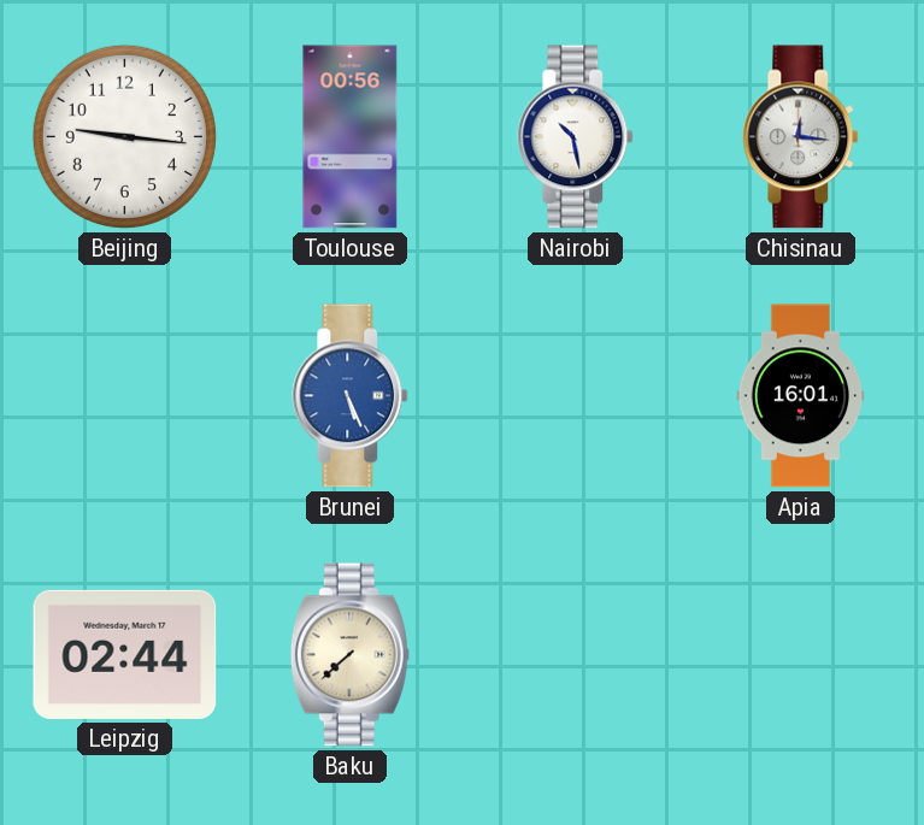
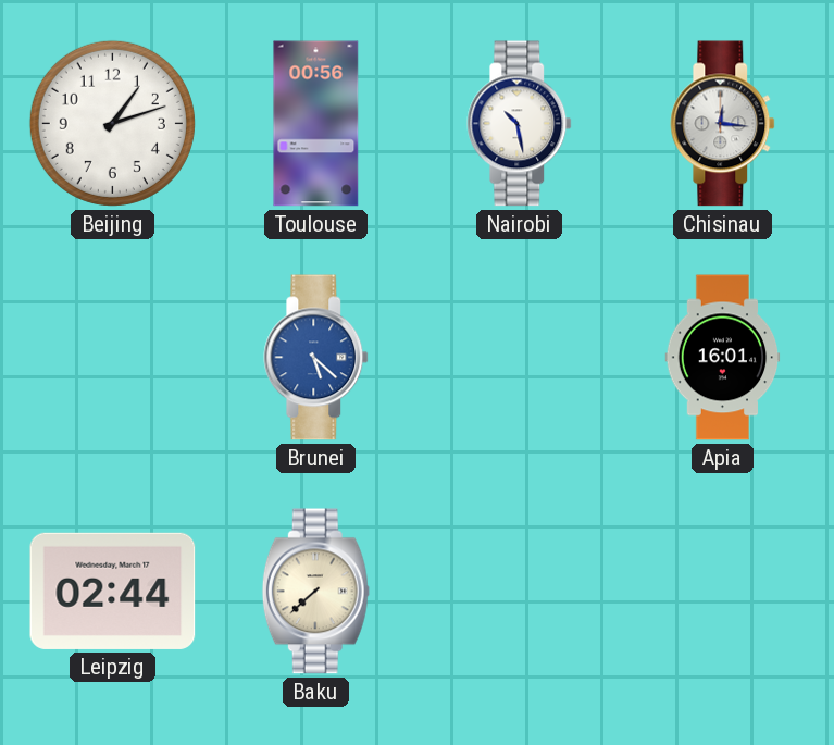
Beijing: 9:16 -> 1:12
Brunei: 5:26 -> 5:22
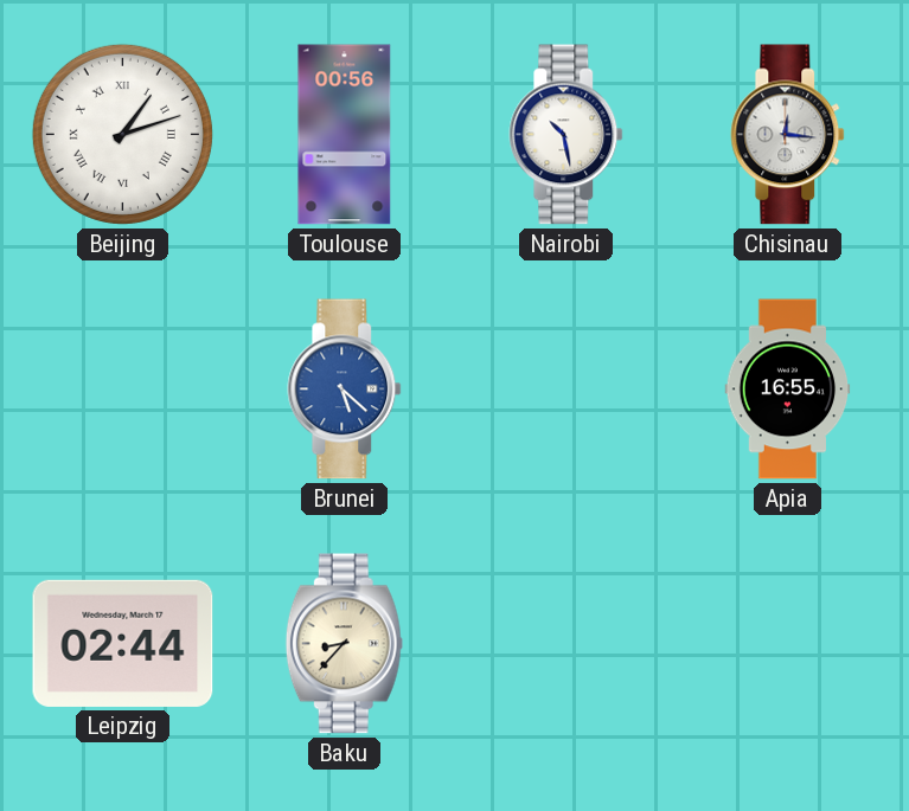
Beijing numerals: Arabic -> Roman
Apia: 16:01 -> 16:55
Baku: 7:38 -> 8:37
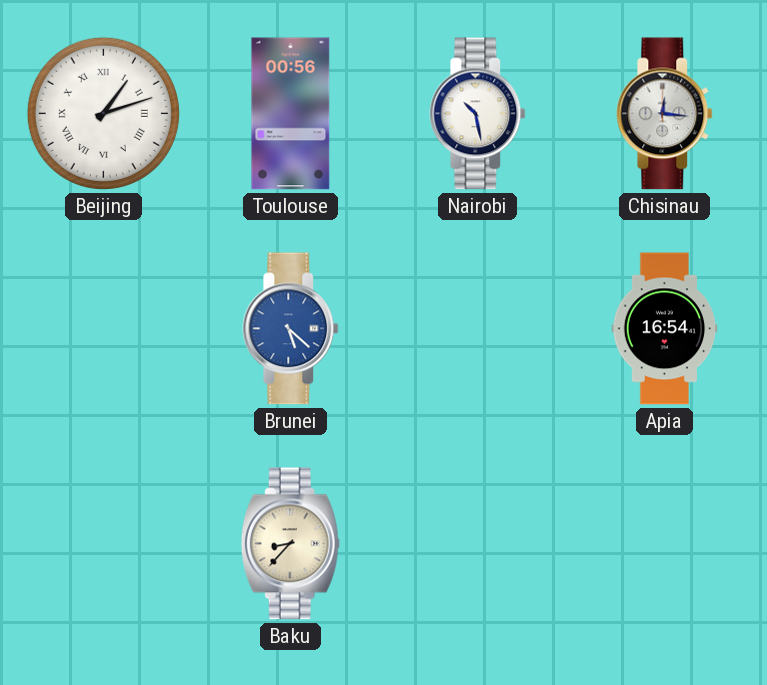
Apia: 16:55 -> 16:54
Leipzig: 02:44 -> none
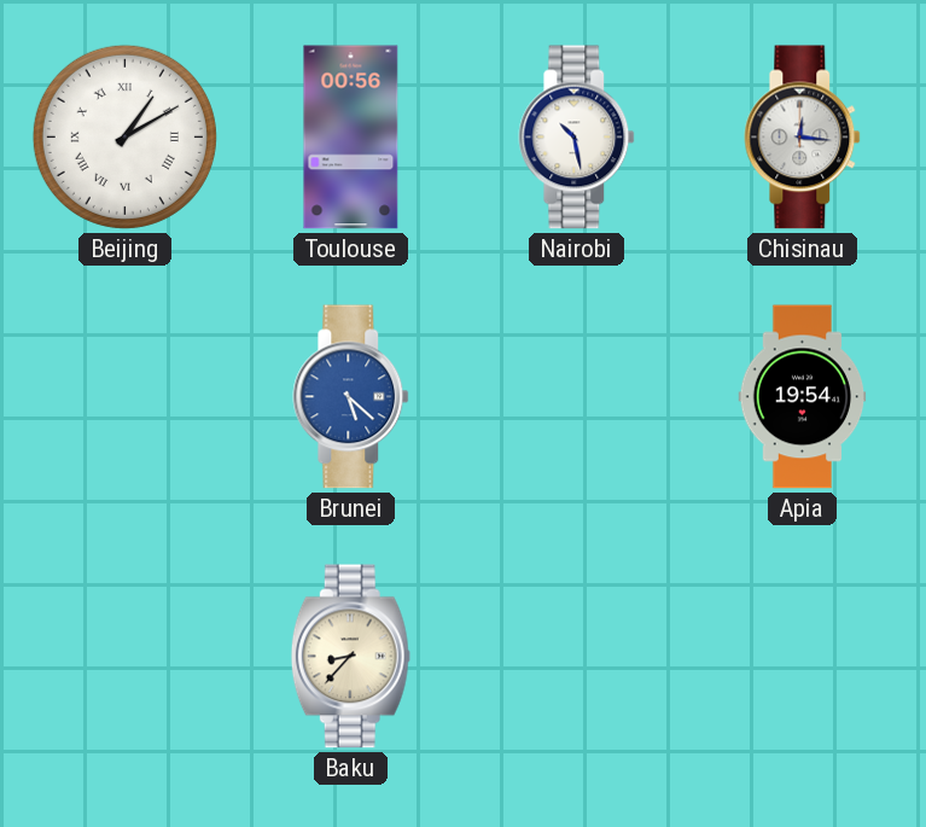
Beijing: 1:12 -> 1:10
Apia: 16:54 -> 19:54
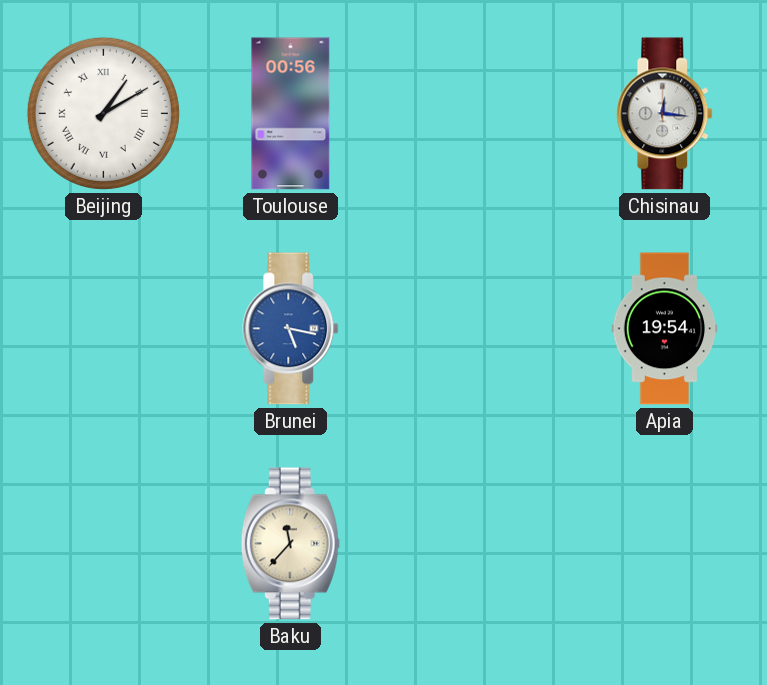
Nairobi: 10:28 -> none
Brunei: 5:22 -> 5:17
Baku: 8:37 -> 11:37
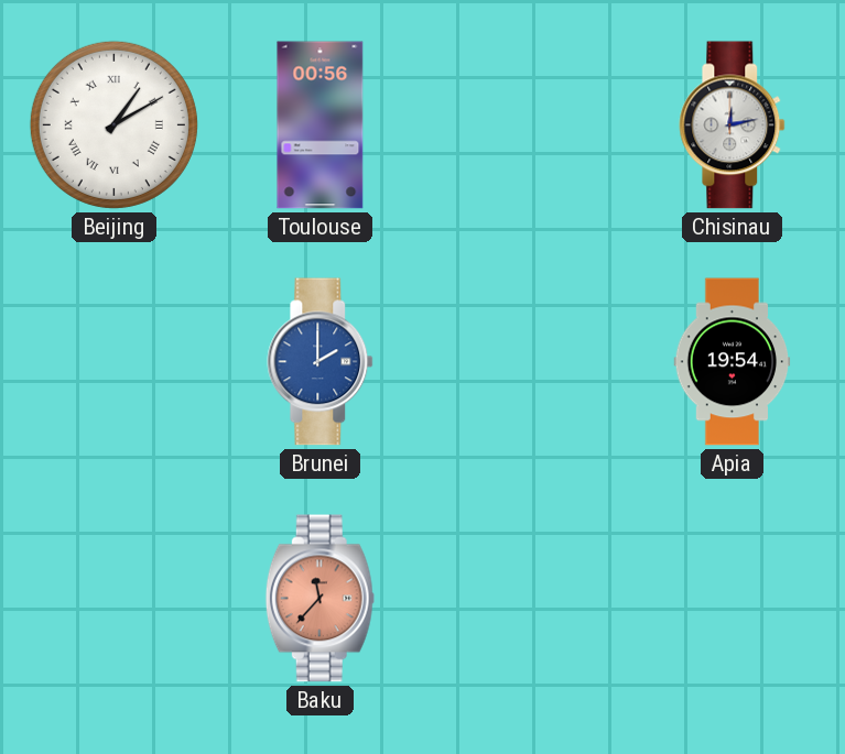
Chisinau: 12:16 -> 12:13
Brunei: 5:17 -> 2:00
Baku dial: cream -> salmon
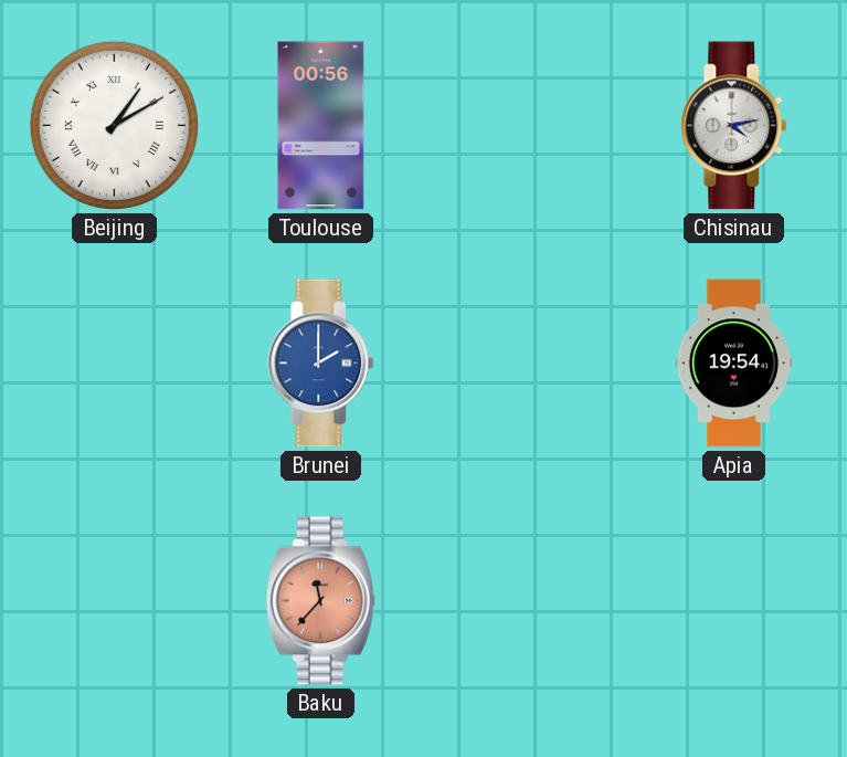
Chisinau: 12:13 -> 4:13
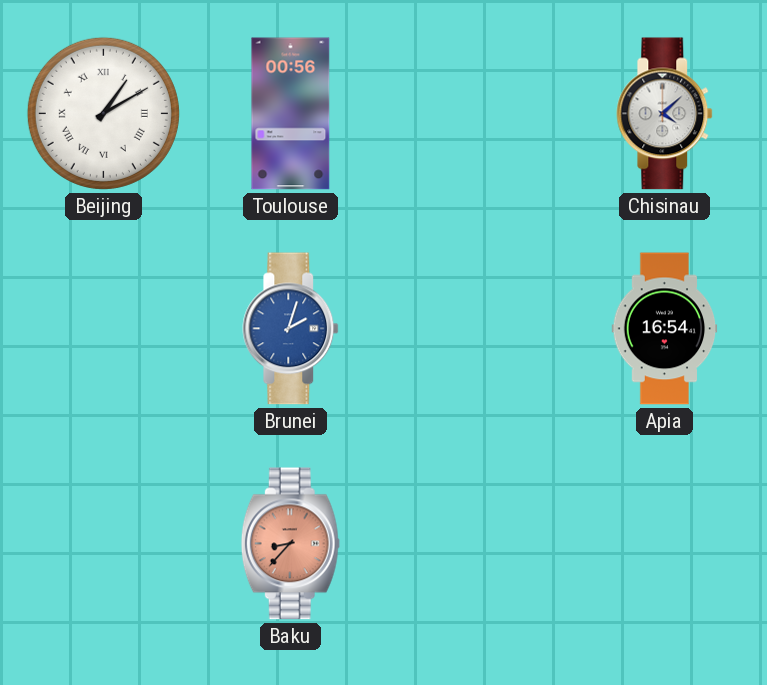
Chisinau: 4:13 -> 4:08
Brunei: 2:00 -> 2:03
Apia: 19:54 -> 16:54
Baku: 11:37 -> 8:37
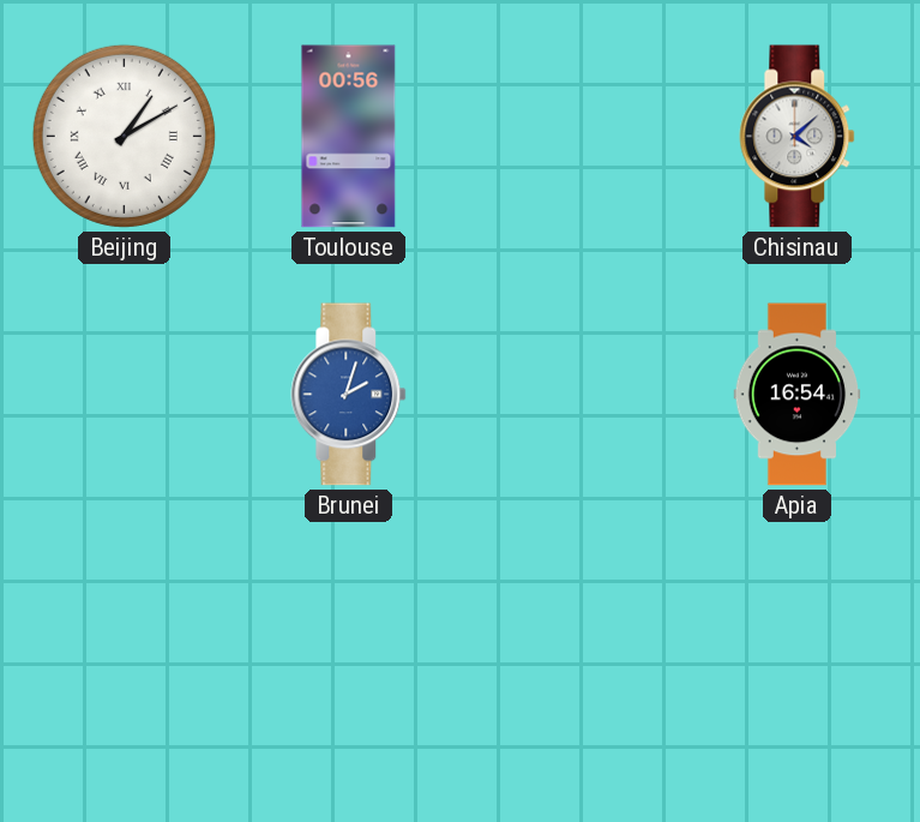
Baku: 8:37 -> none
